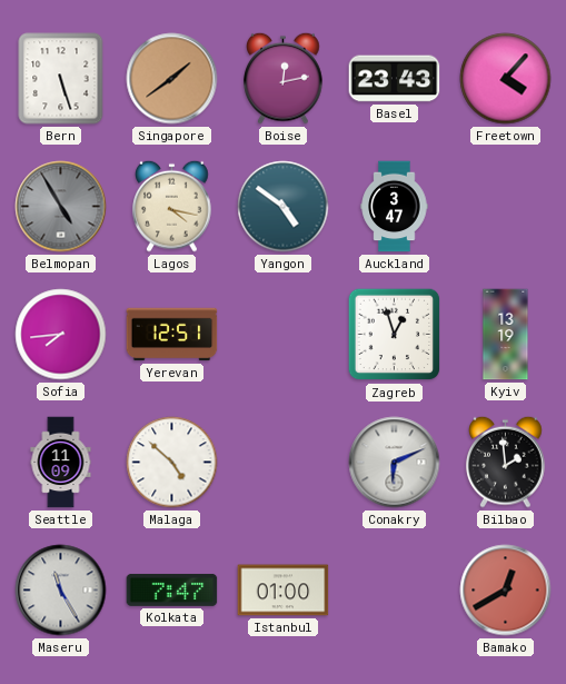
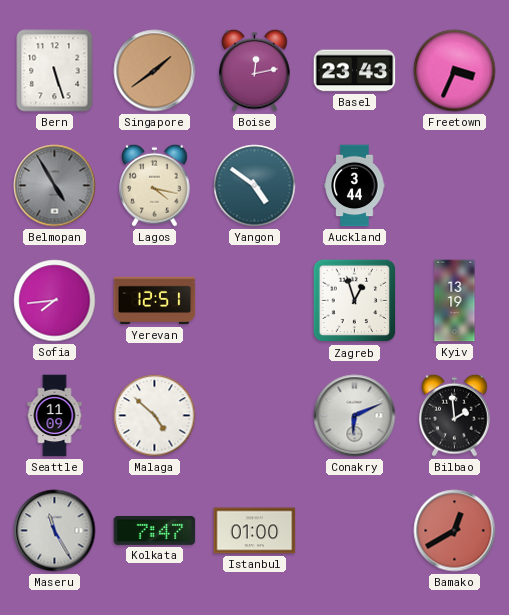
Freetown: 4:07 -> 3:34
Auckland: 3:47 -> 3:44
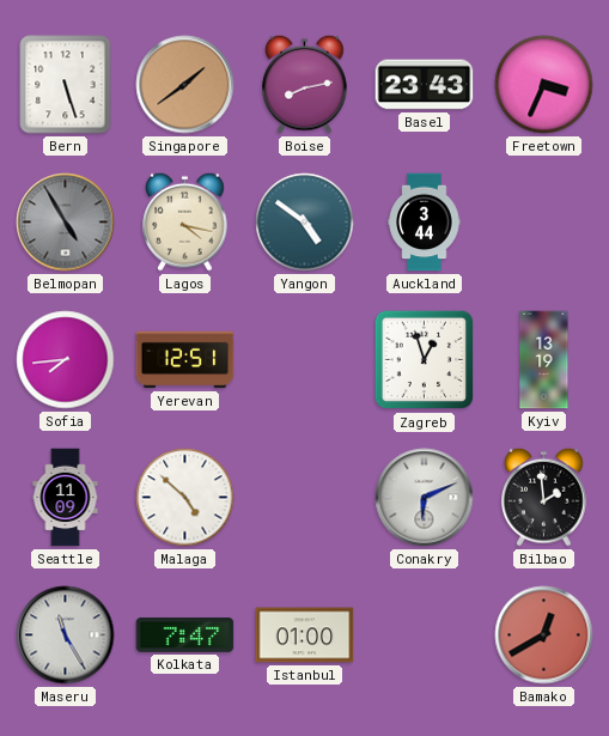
Boise: 12:13 -> 8:13
